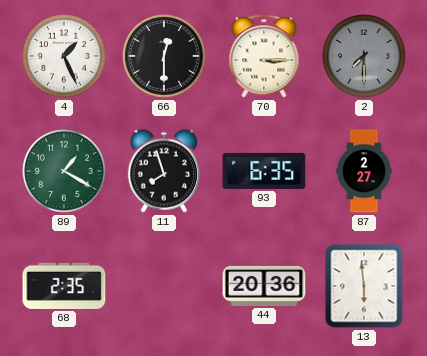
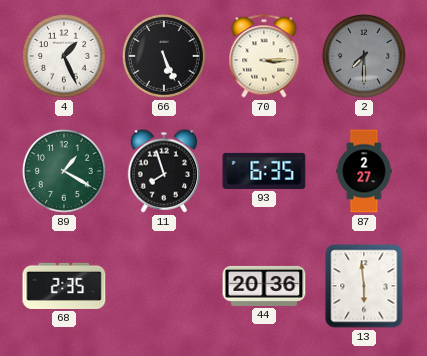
66: 12:30 -> 5:26
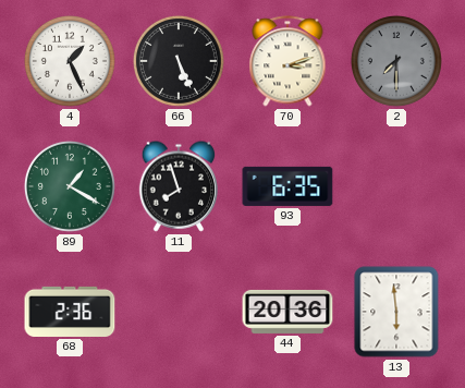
70: 3:15 -> 3:12
87: 2:27 -> none
68: 2:35 -> 2:36
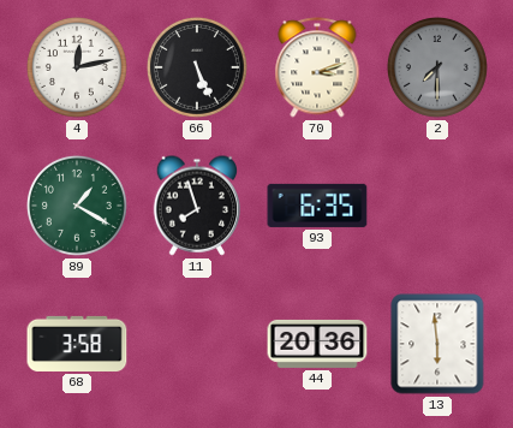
4: 1:26 -> 12:13
68: 2:36 -> 3:58
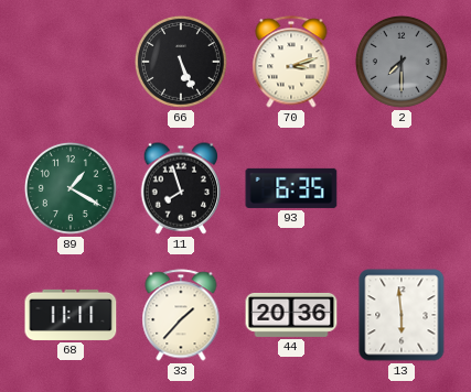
4: 12:13 -> none
68: 3:58 -> 11:11
33: none -> 1:37
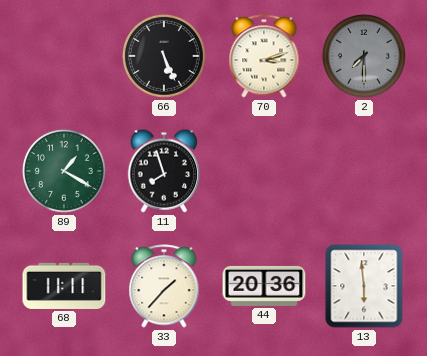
93: 6:35 -> none
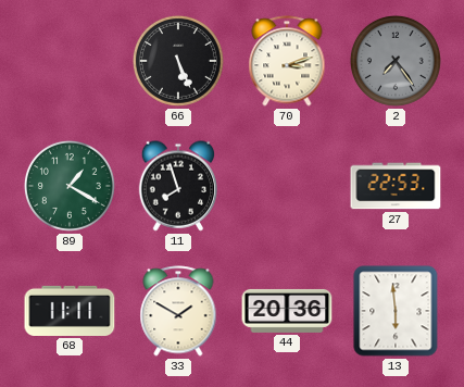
2: 7:30 -> 7:24
27: none -> 22:53
33: 1:37 -> 1:50
